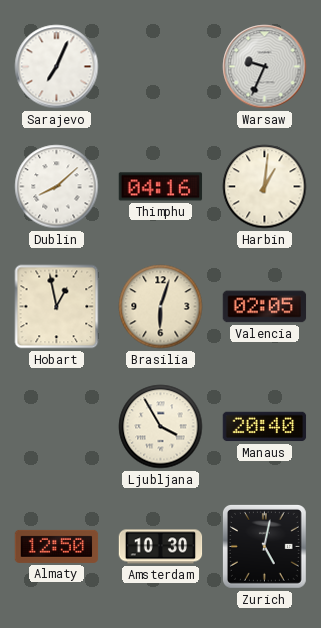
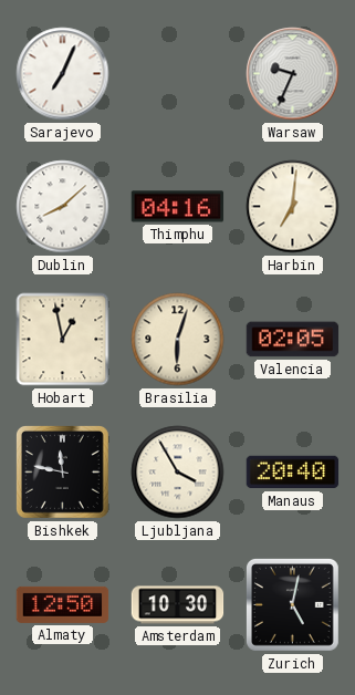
Harbin: 1:01 -> 7:01
Bishkek: none -> 11:47
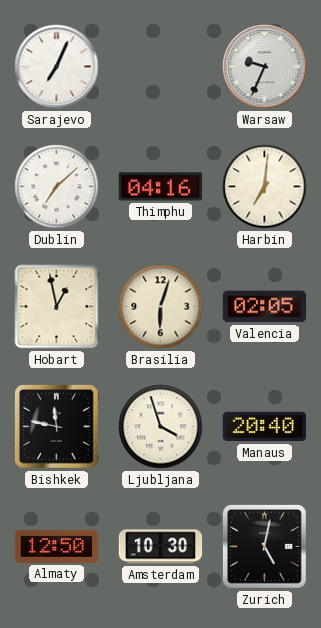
Dublin: 8:08 -> 7:08
Ljubljana: 3:55 -> 3:57
